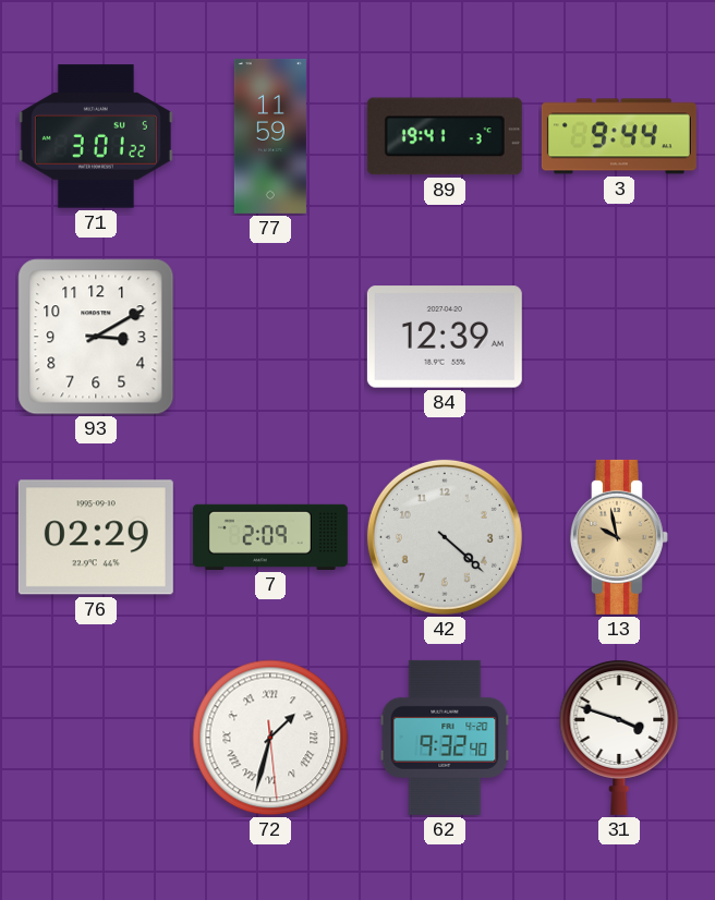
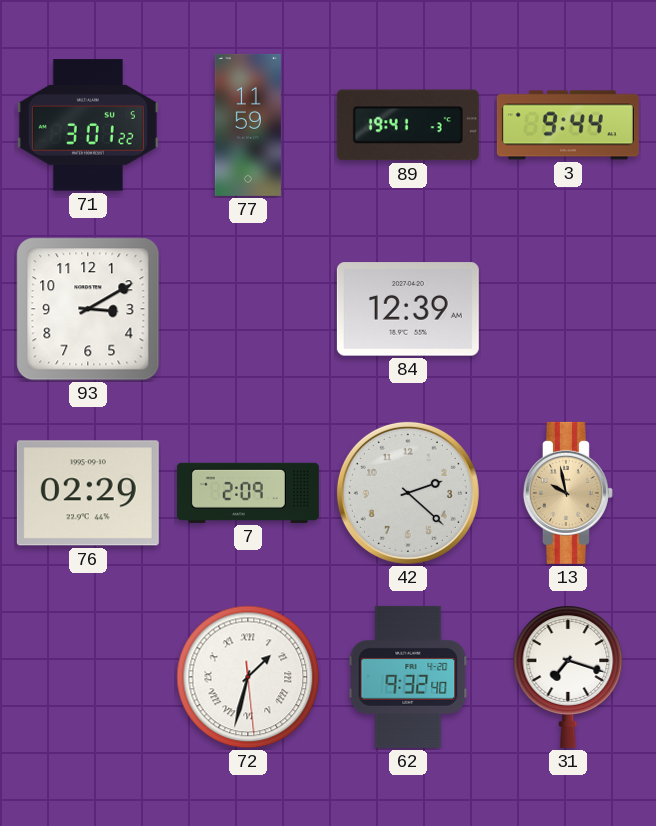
42: 4:22 -> 2:22
31: 3:48 -> 7:18
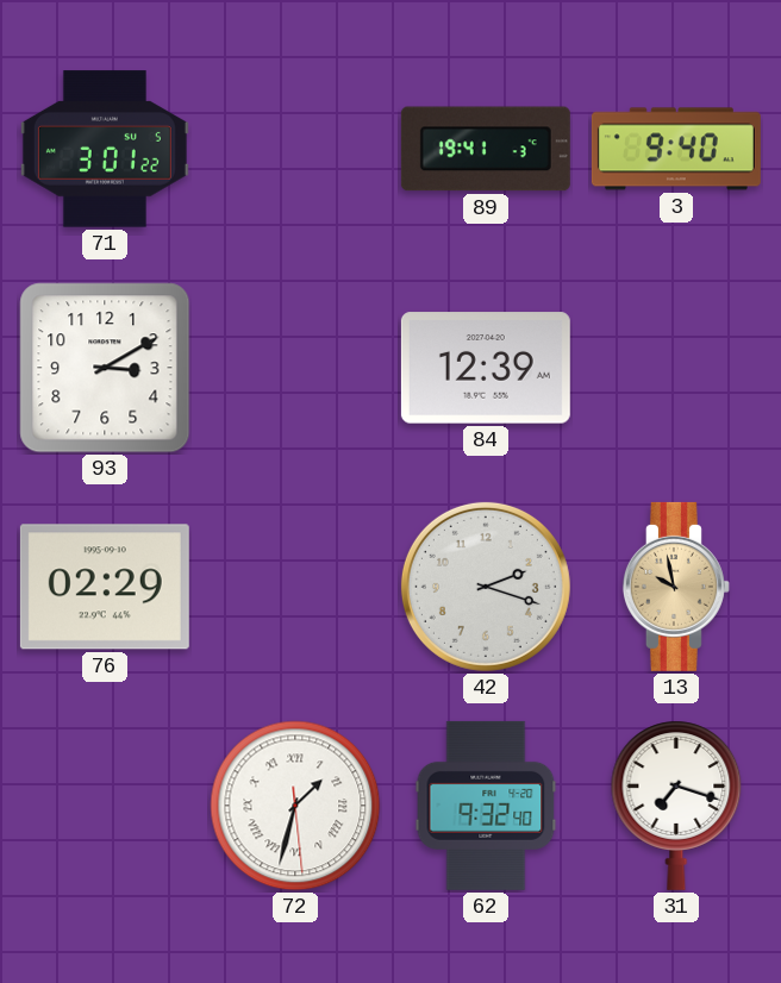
77: 11:59 -> none
3: 9:44 -> 9:40
7: 2:09 -> none
42: 2:22 -> 2:18
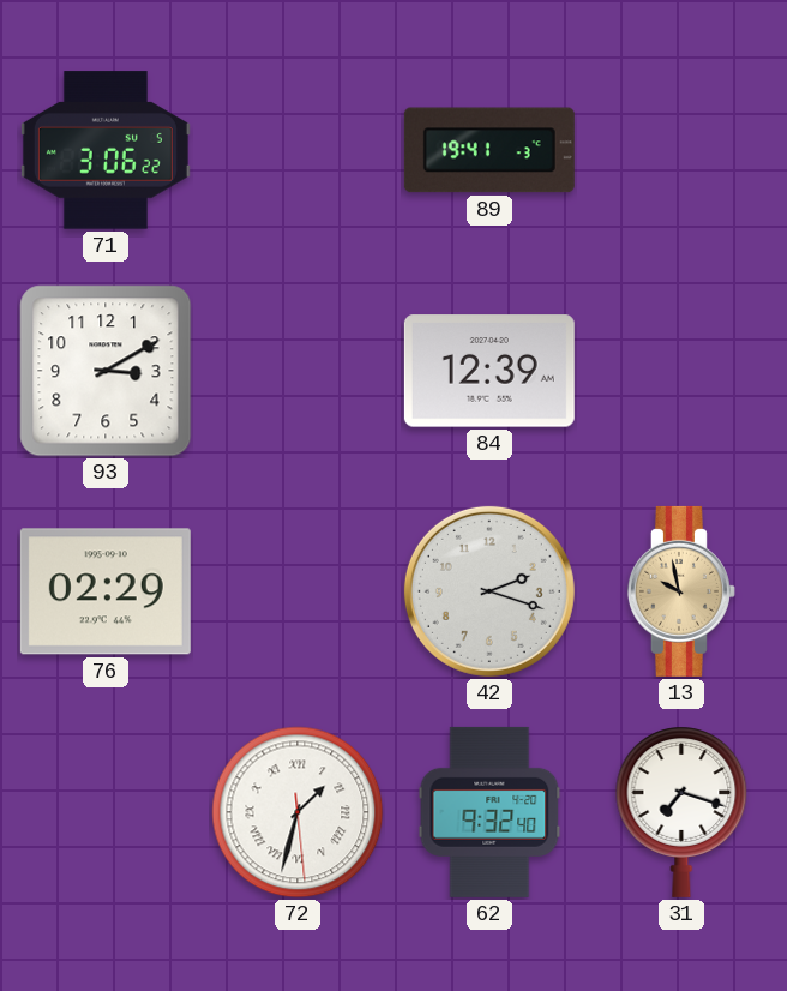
71: 3:01 -> 3:06
3: 9:40 -> none
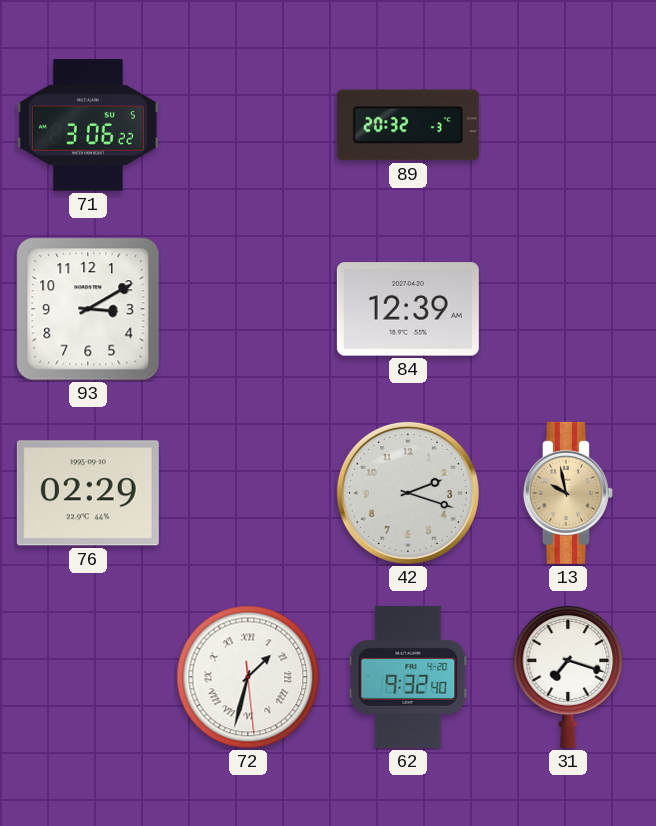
89: 19:41 -> 20:32
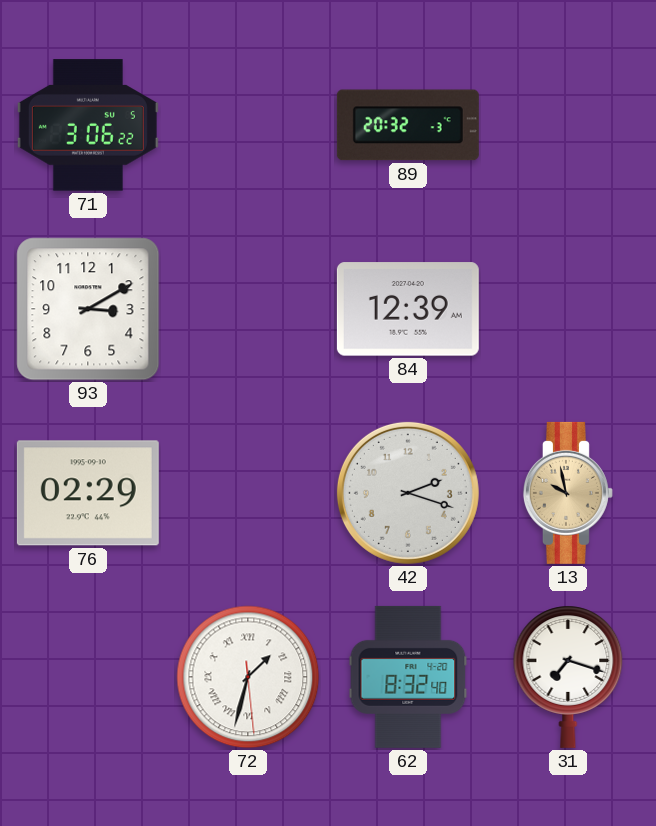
62: 9:32 -> 8:32
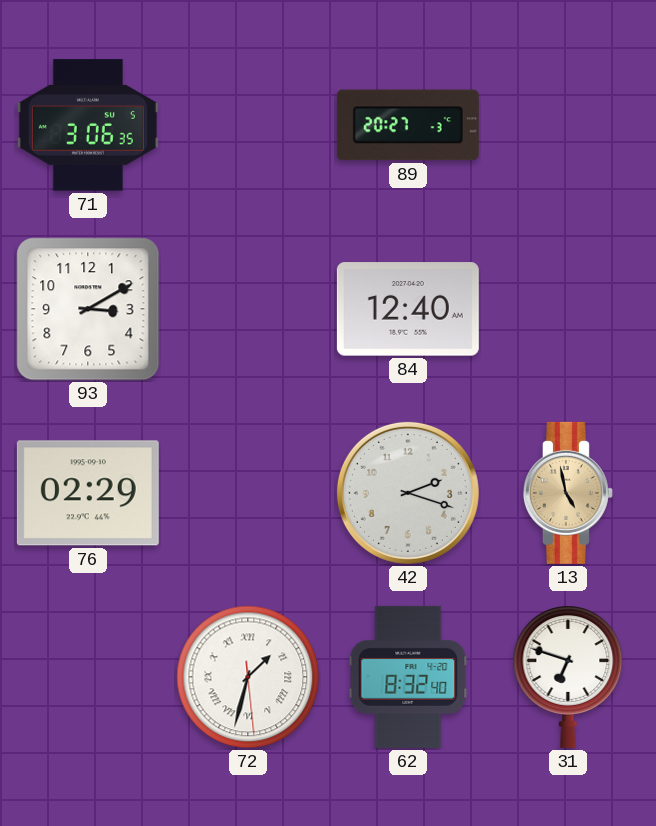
71: 3:06:22 -> 3:06:35
89: 20:32 -> 20:27
84: 12:39 -> 12:40
13: 9:58 -> 4:58
31: 7:18 -> 6:48
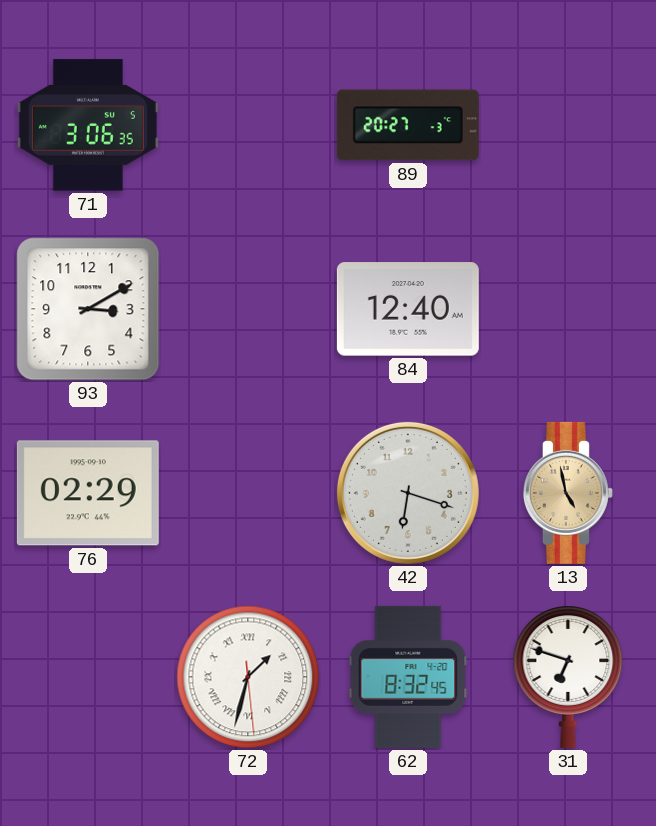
42: 2:18 -> 6:18
62: 8:32:40 -> 8:32:45
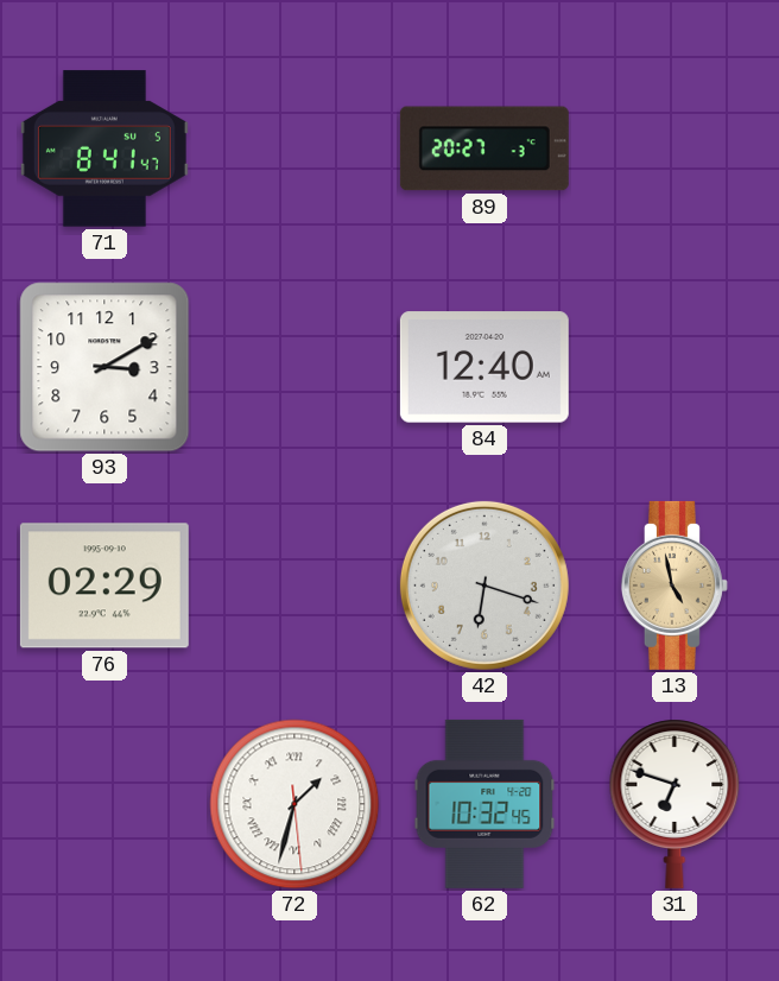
71: 3:06 -> 8:41
62: 8:32 -> 10:32
